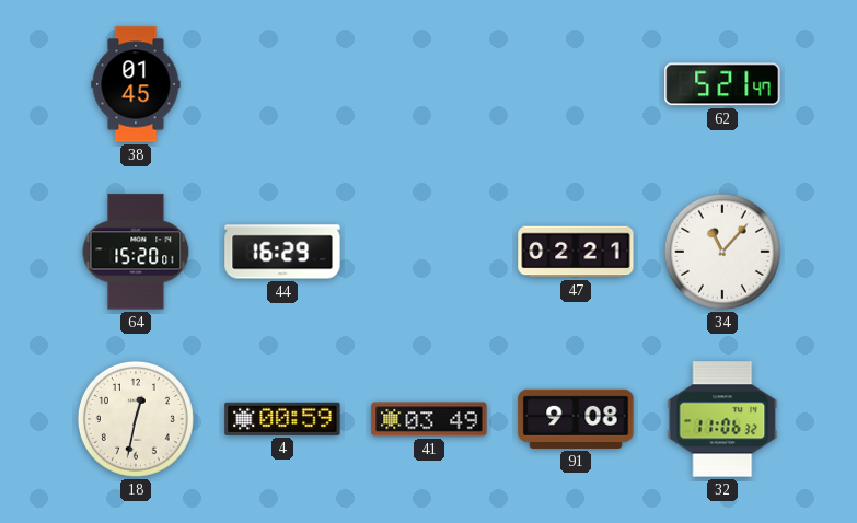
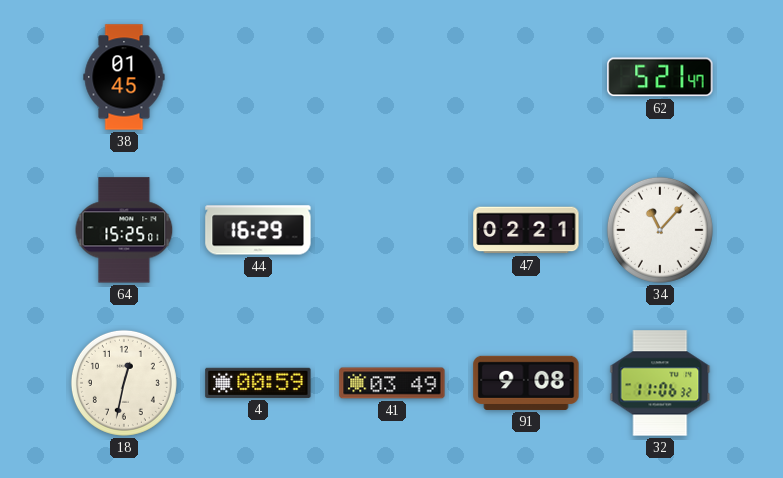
64: 15:20 -> 15:25
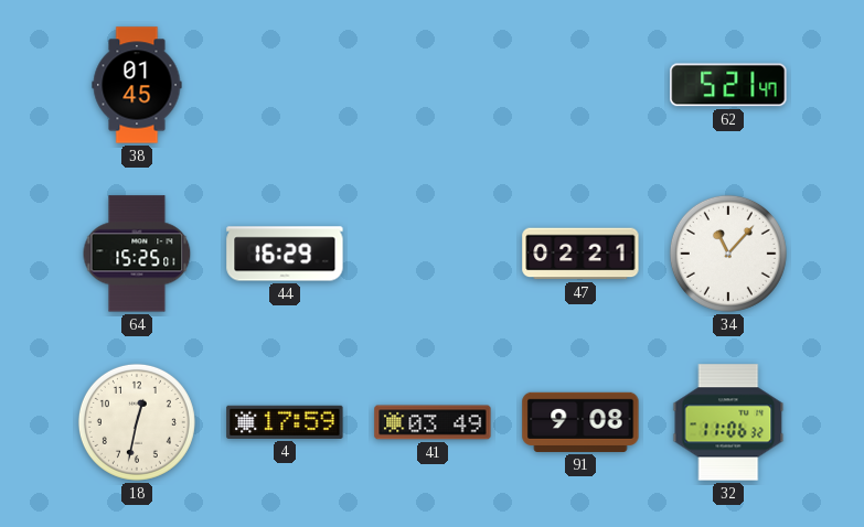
4: 00:59 -> 17:59
